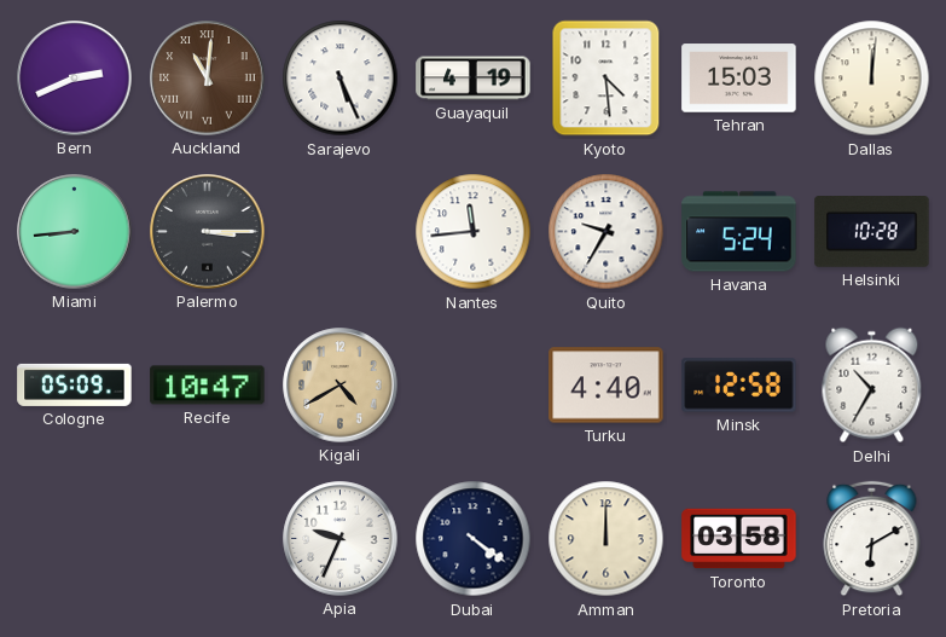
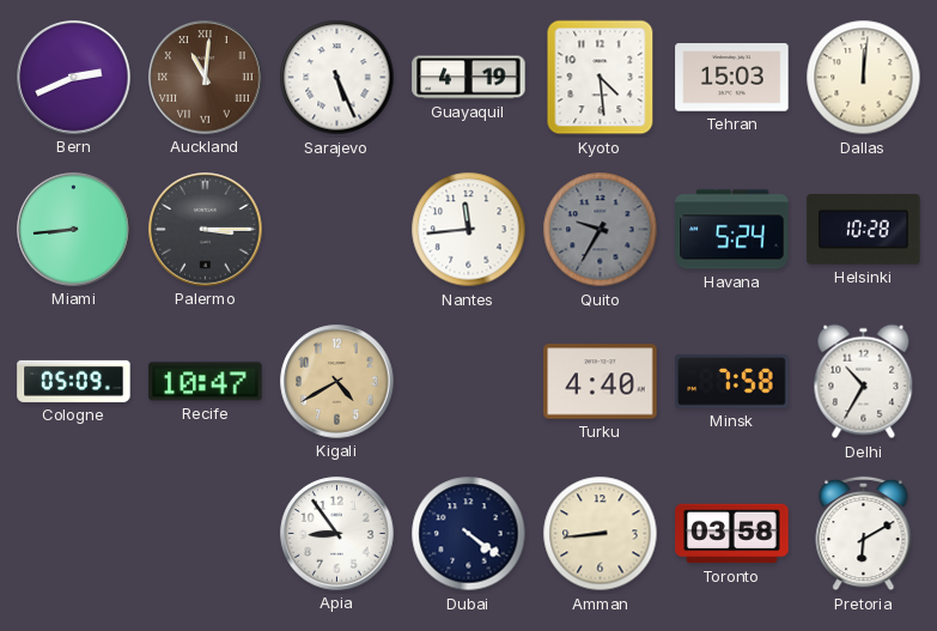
Quito dial: white -> grey
Minsk: 12:58 -> 7:58
Apia: 9:34 -> 8:54
Amman: 12:00 -> 8:44
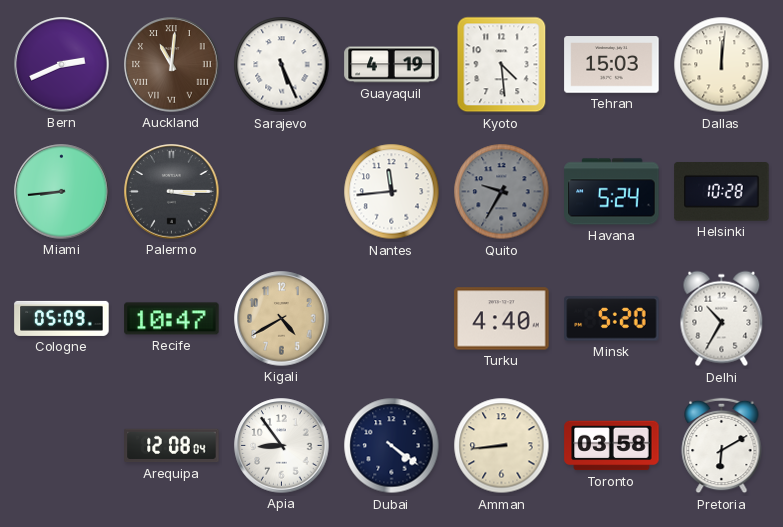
Minsk: 7:58 -> 5:20
Arequipa: none -> 12:08
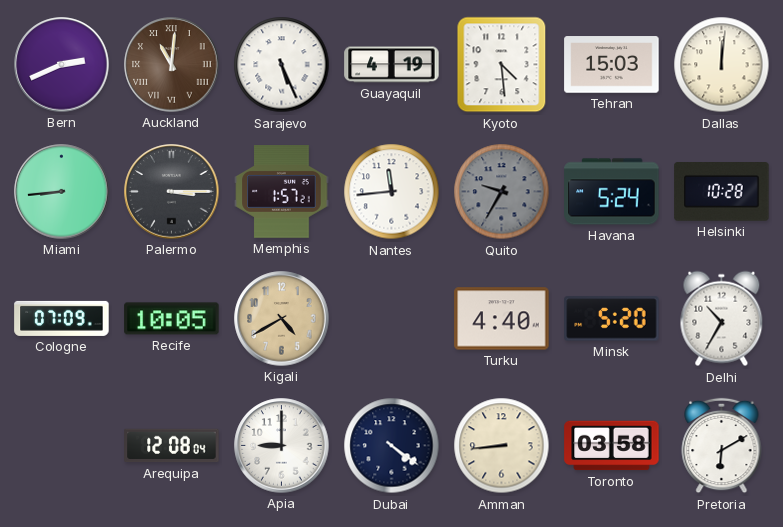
Memphis: none -> 1:57
Cologne: 05:09 -> 07:09
Recife: 10:47 -> 10:05
Apia: 8:54 -> 9:00
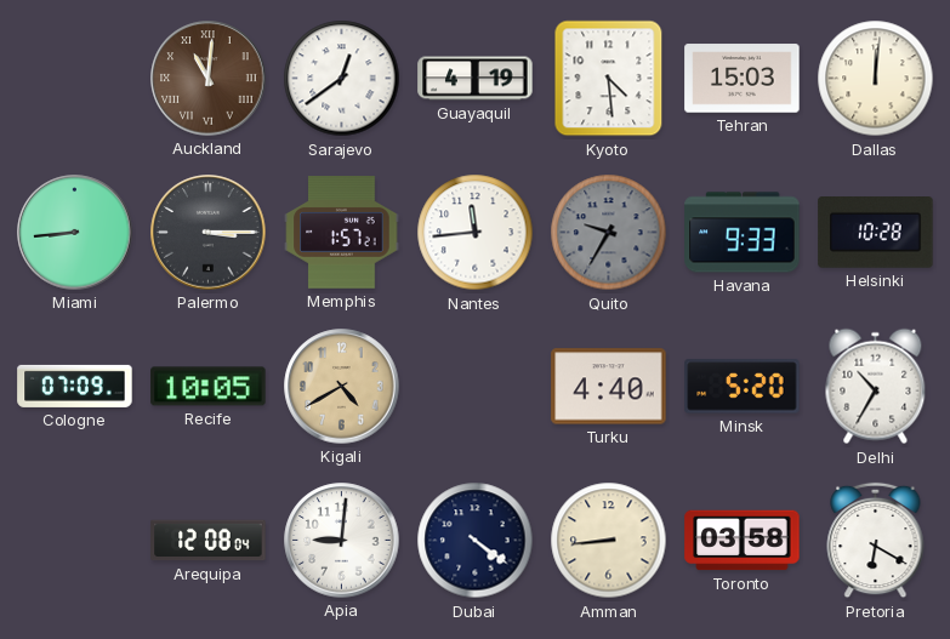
Bern: 2:41 -> none
Sarajevo: 5:26 -> 12:39
Havana: 5:24 -> 9:33
Apia: 9:00 -> 9:01
Pretoria: 6:10 -> 6:20
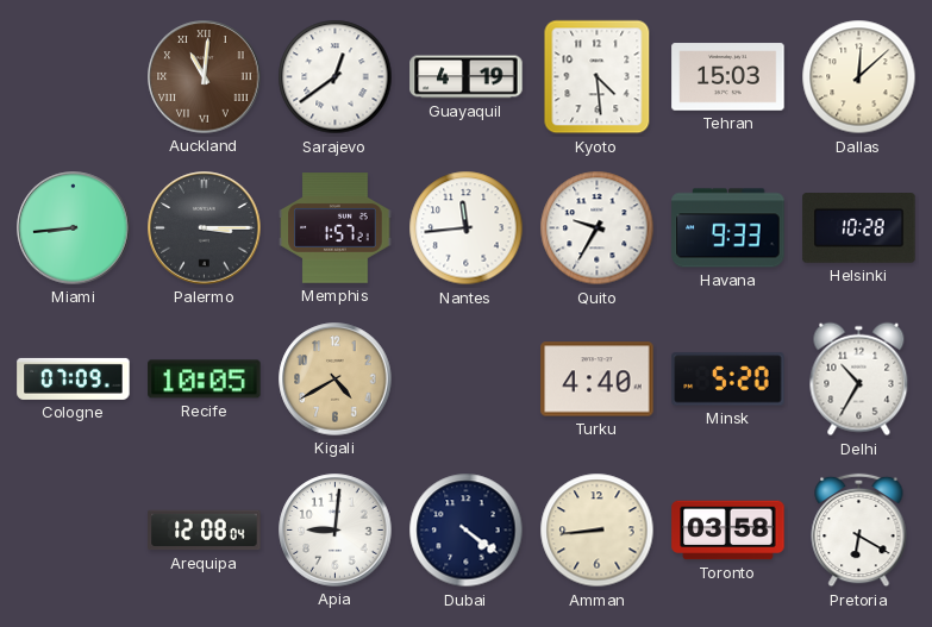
Dallas: 12:01 -> 12:08
Quito dial: grey -> white
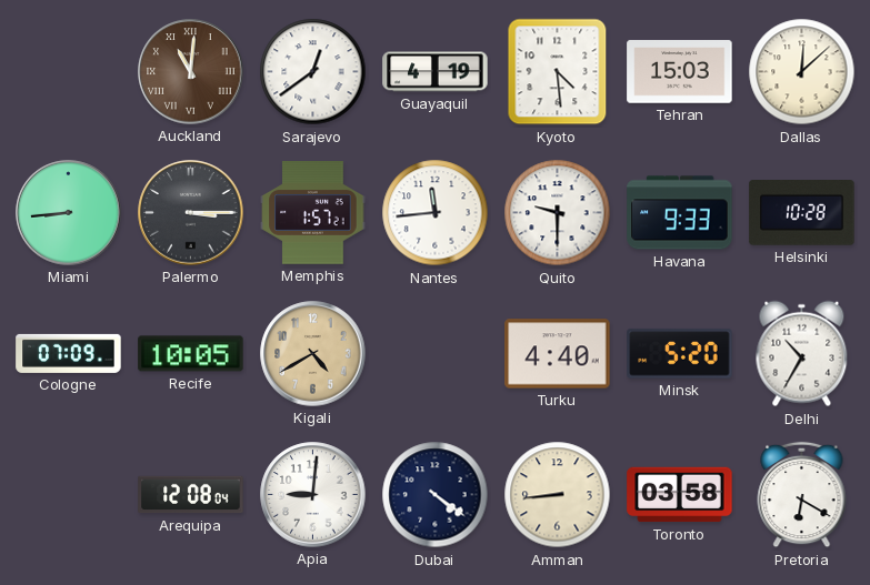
Quito: 9:35 -> 9:30
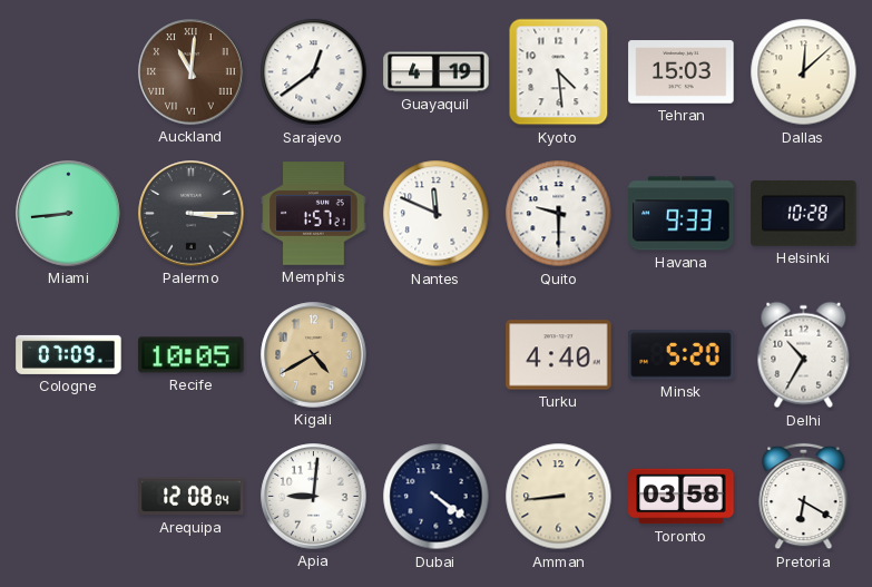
Nantes: 11:44 -> 11:49
